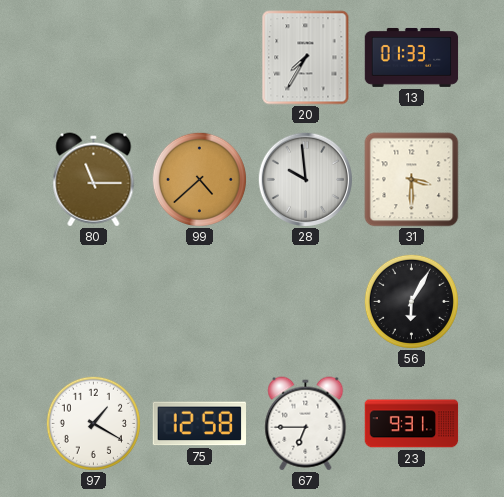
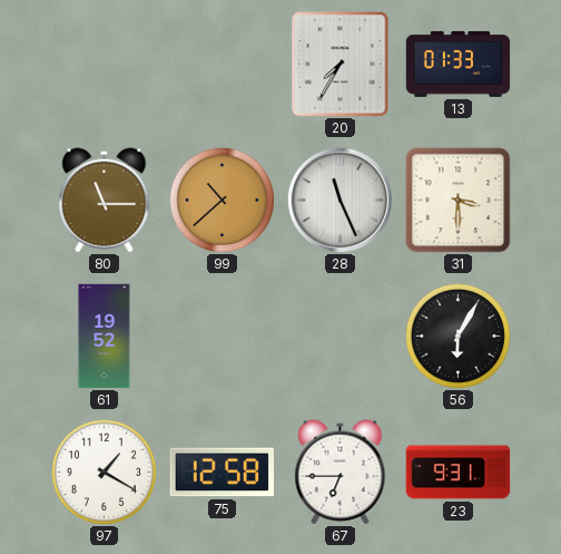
99: 4:38 -> 10:38
28: 9:59 -> 11:26
61: none -> 19:52
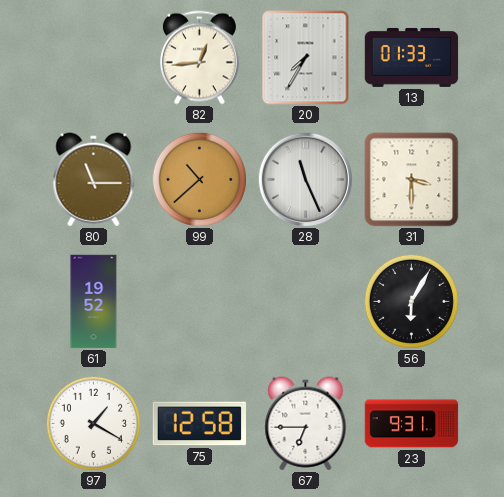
82: none -> 12:44
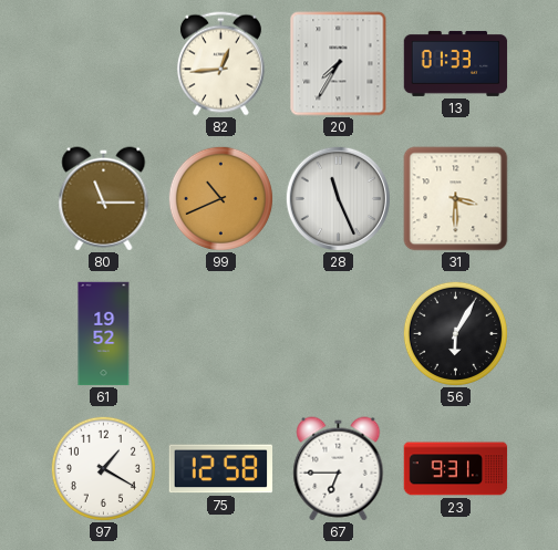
99: 10:38 -> 10:41
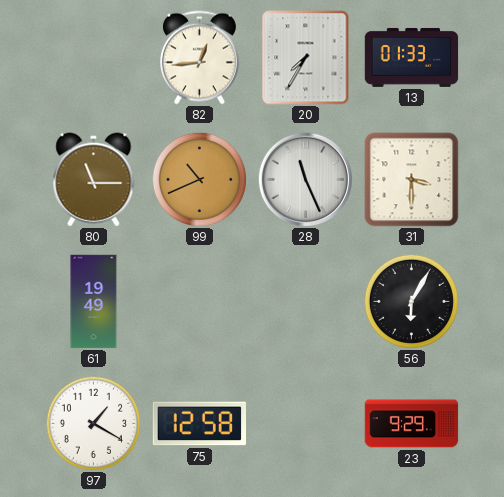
61: 19:52 -> 19:49
67: 6:45 -> none
23: 9:31 -> 9:29
